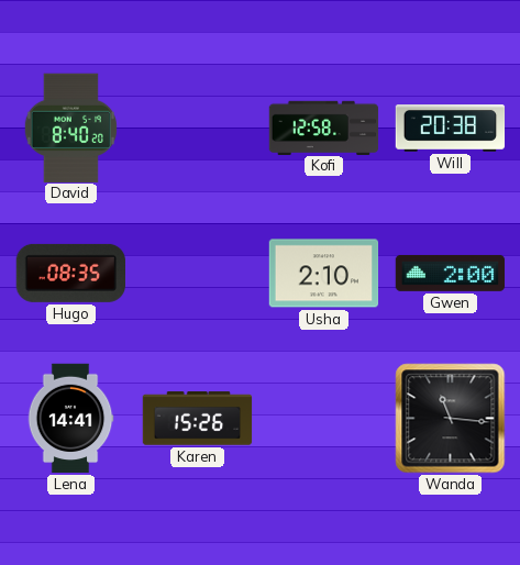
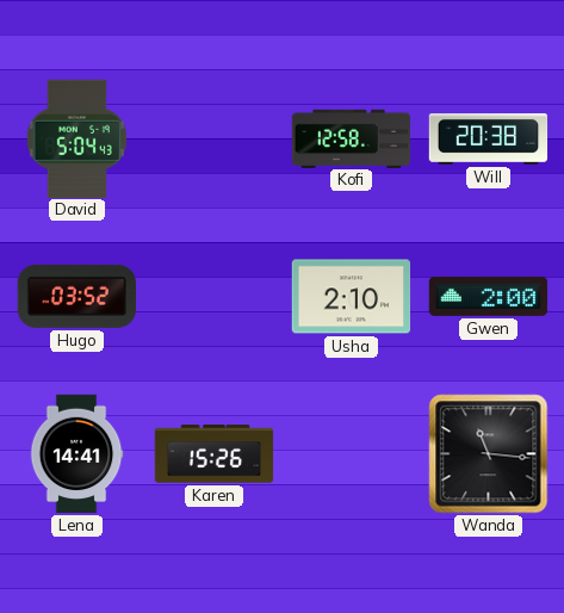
David: 8:40 -> 5:04
Hugo: 08:35 -> 03:52
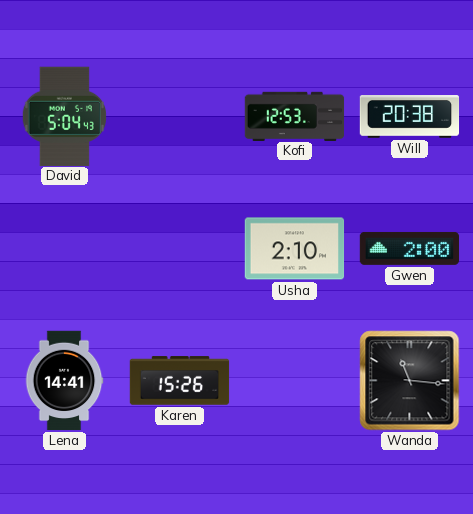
Kofi: 12:58 -> 12:53
Hugo: 03:52 -> none
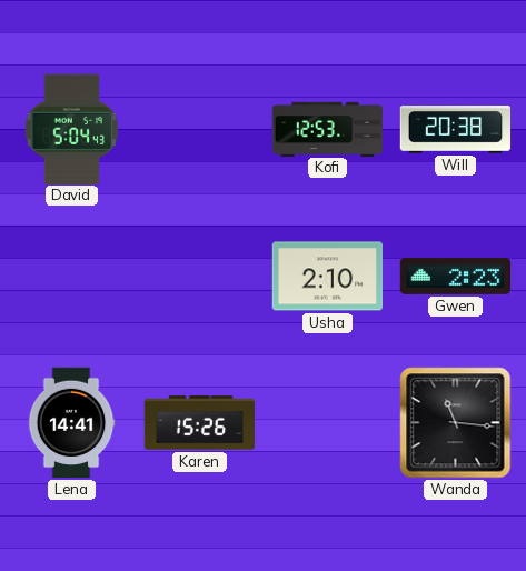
Gwen: 2:00 -> 2:23
